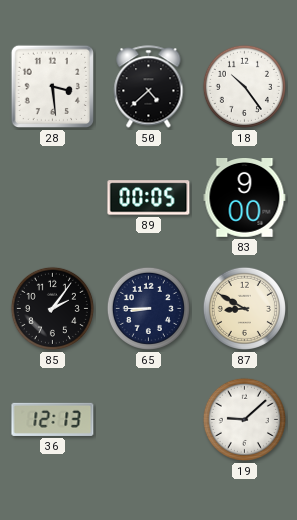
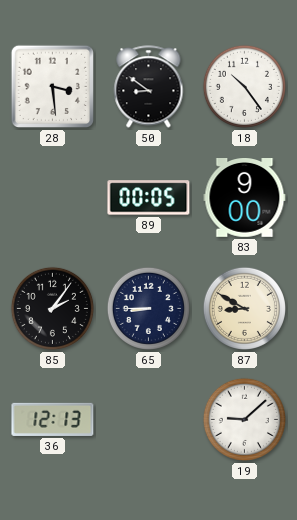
50: 4:38 -> 8:51
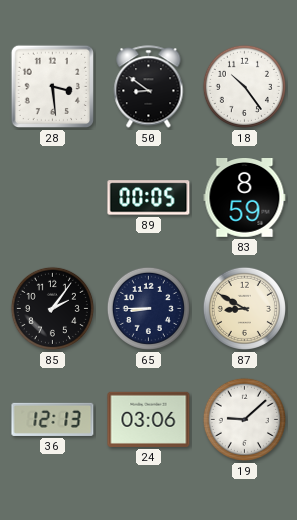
83: 9:00 -> 8:59
24: none -> 03:06
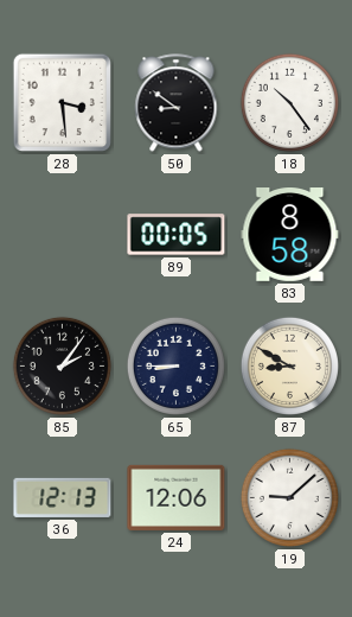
83: 8:59 -> 8:58
24: 03:06 -> 12:06
